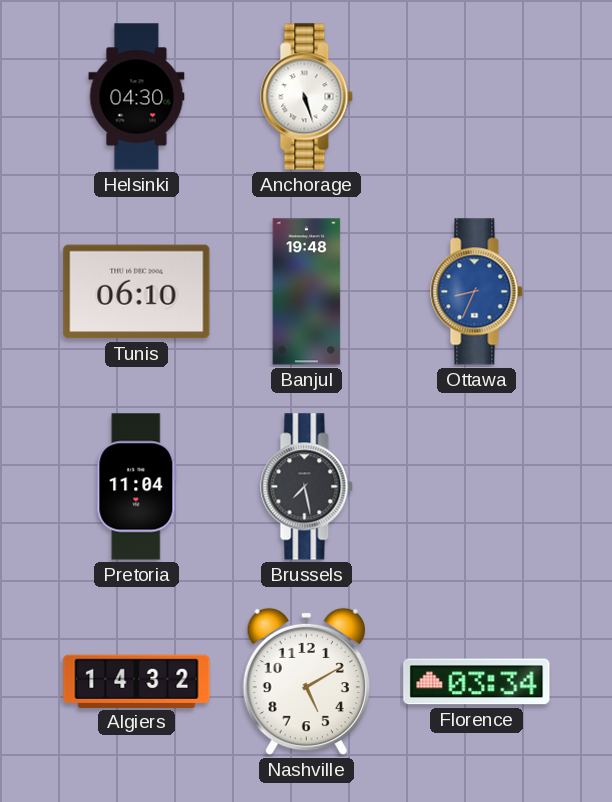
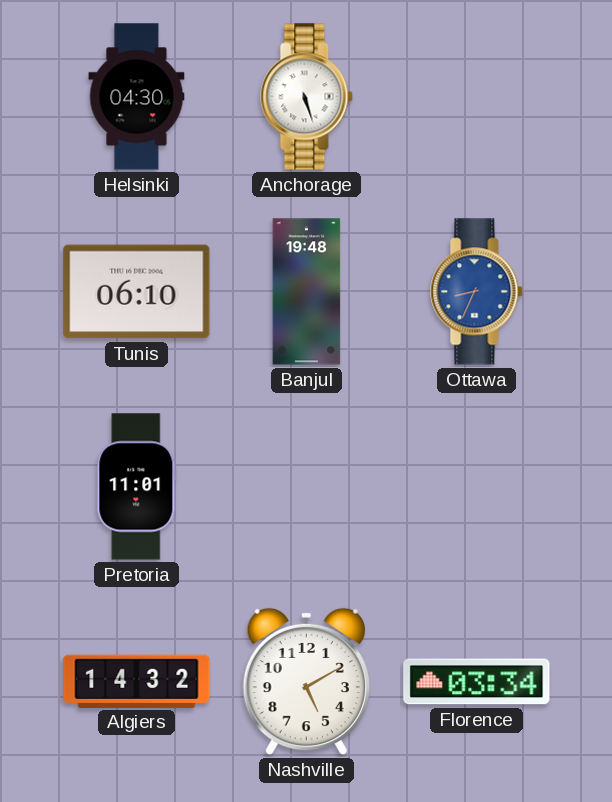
Pretoria: 11:04 -> 11:01
Brussels: 7:28 -> none
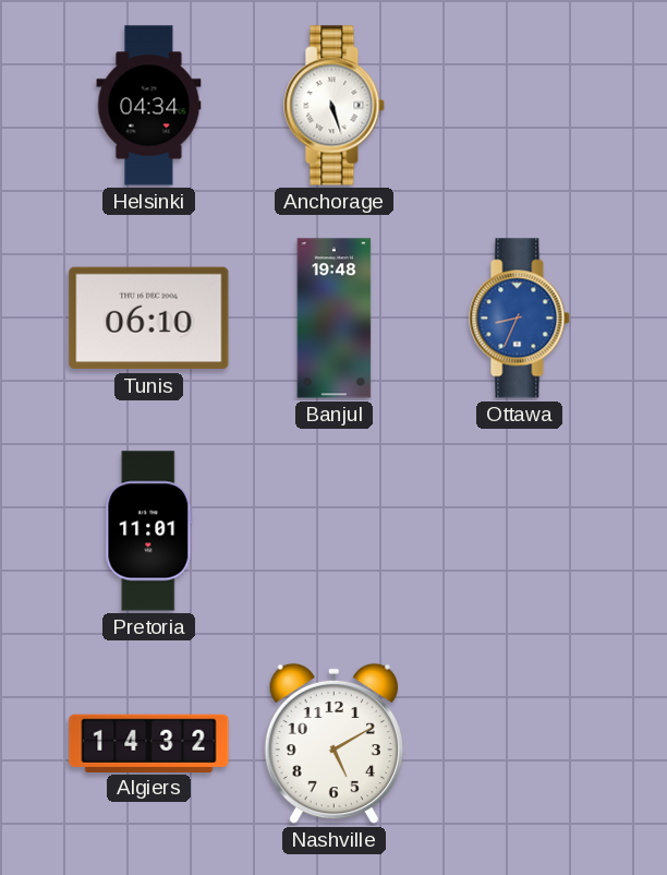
Helsinki: 04:30 -> 04:34
Florence: 03:34 -> none
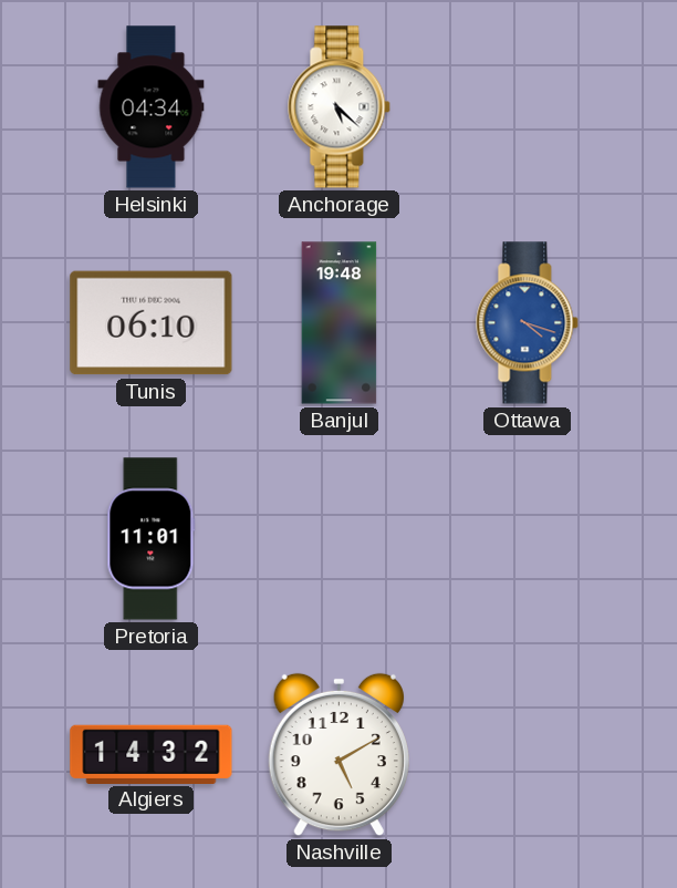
Anchorage: 5:27 -> 5:22
Ottawa: 8:34 -> 4:18
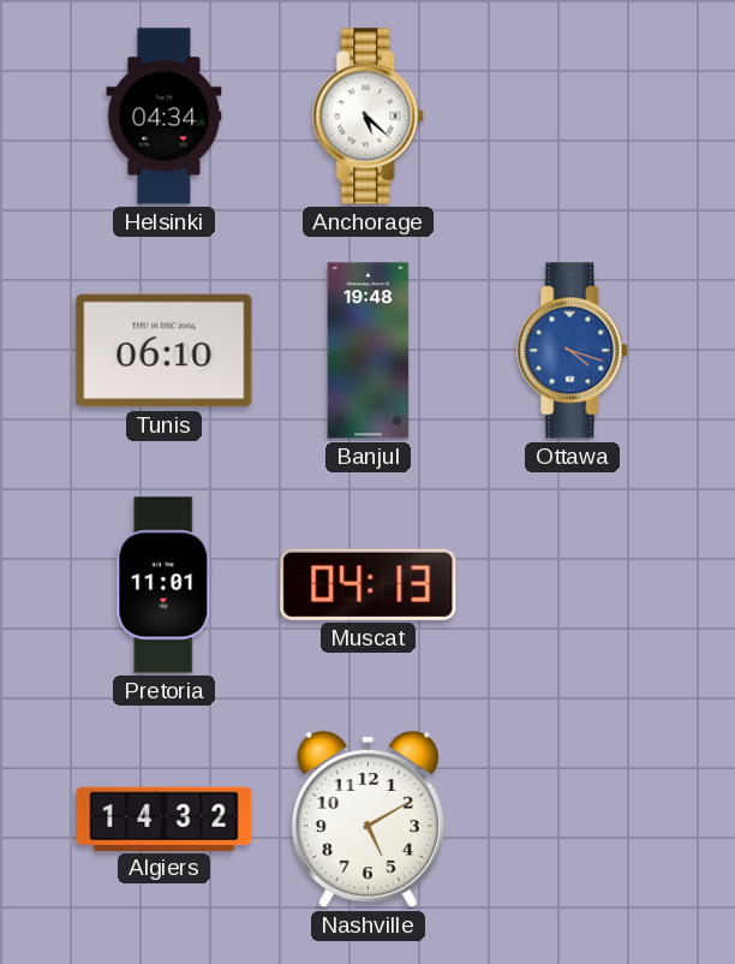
Muscat: none -> 04:13
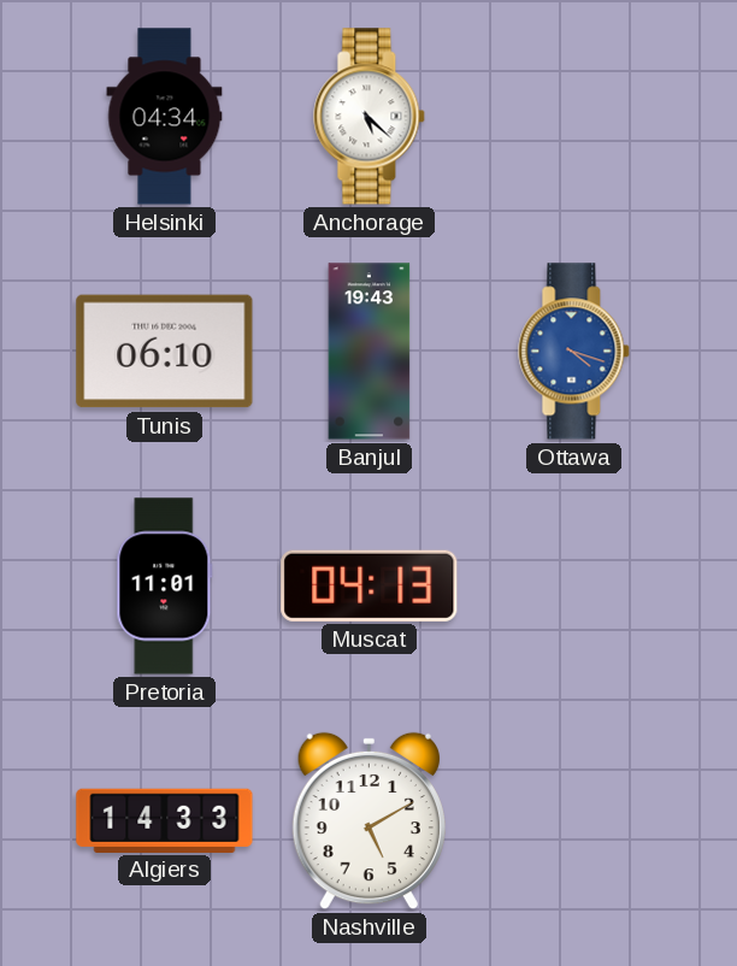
Banjul: 19:48 -> 19:43
Algiers: 14:32 -> 14:33
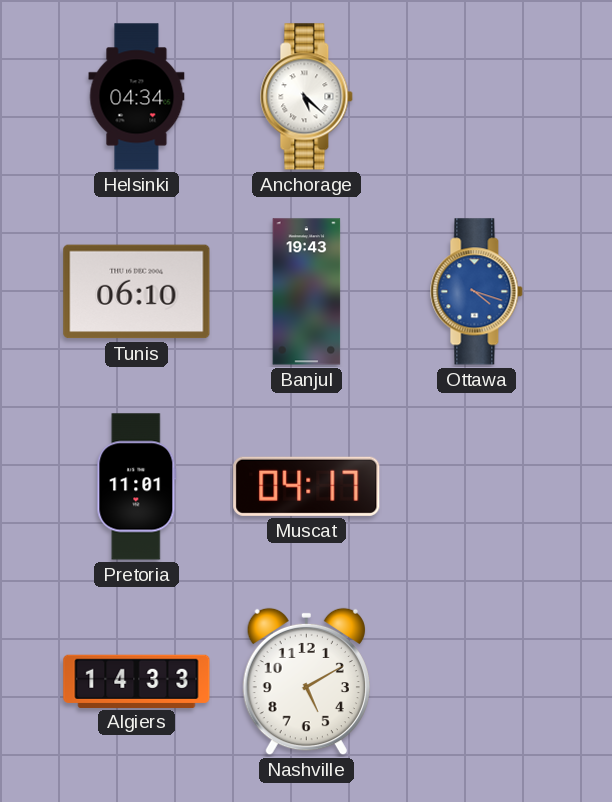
Muscat: 04:13 -> 04:17
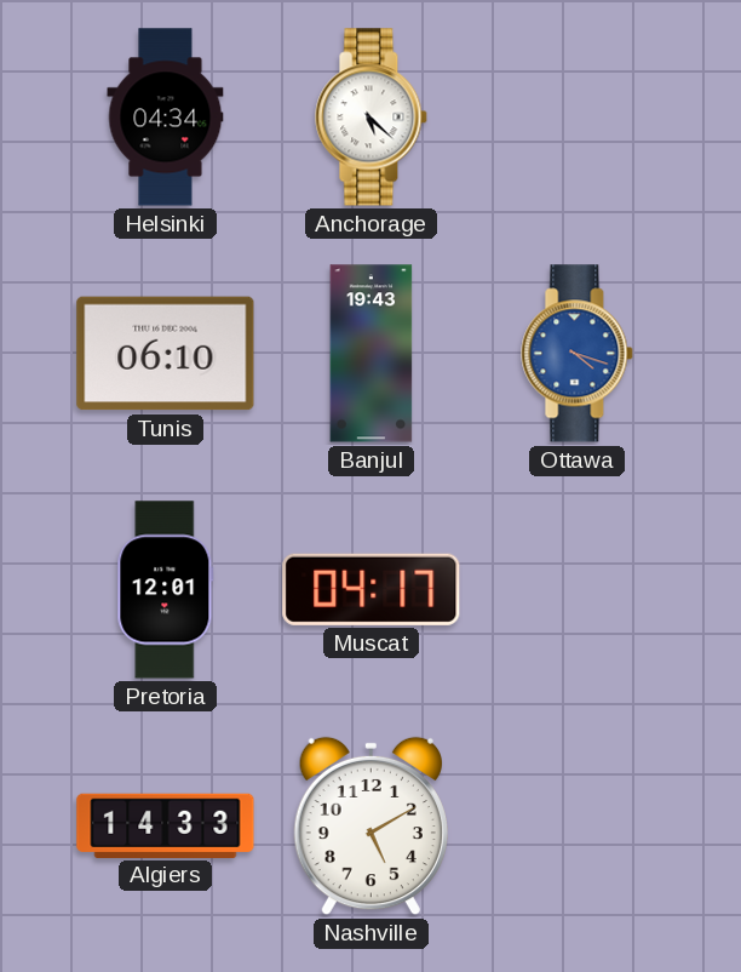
Pretoria: 11:01 -> 12:01
